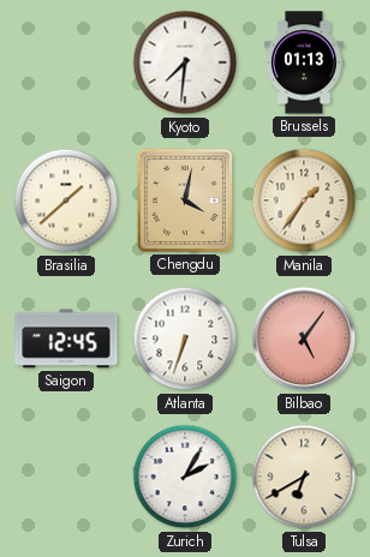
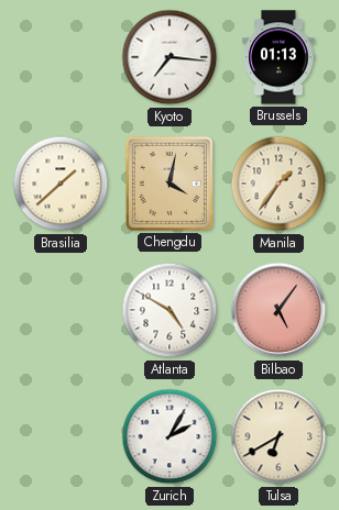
Kyoto: 7:31 -> 7:16
Saigon: 12:45 -> none
Atlanta: 6:33 -> 4:50
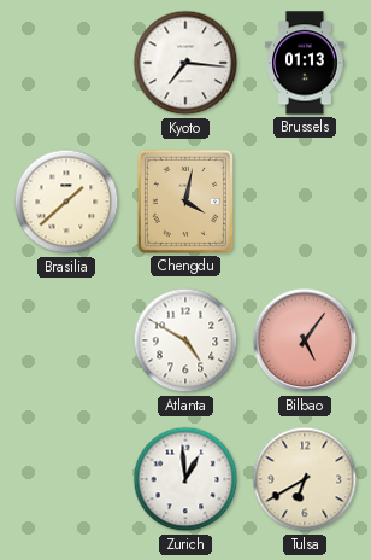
Manila: 1:36 -> none
Zurich: 2:05 -> 12:59
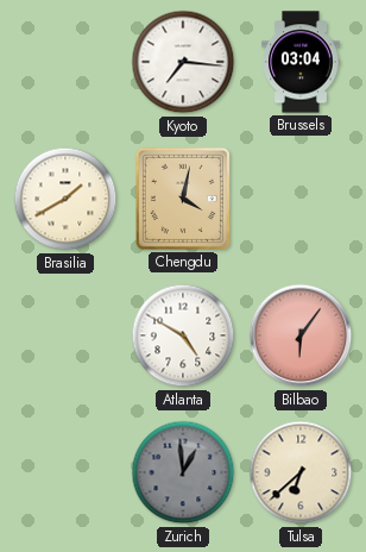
Brussels: 01:13 -> 03:04
Brasilia: 1:38 -> 1:40
Bilbao: 5:06 -> 6:06
Zurich dial: white -> grey
Tulsa: 6:40 -> 6:38
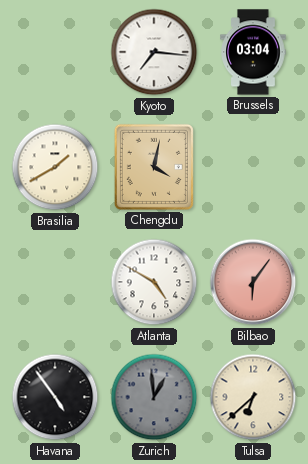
Havana: none -> 4:54
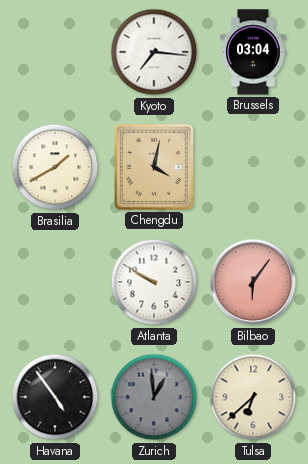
Atlanta: 4:50 -> 9:50
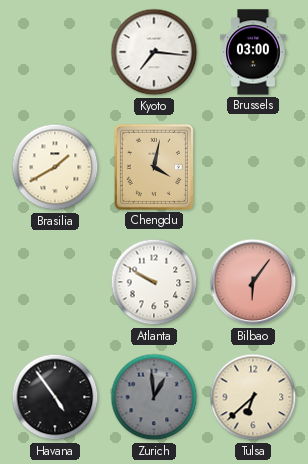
Brussels: 03:04 -> 03:00
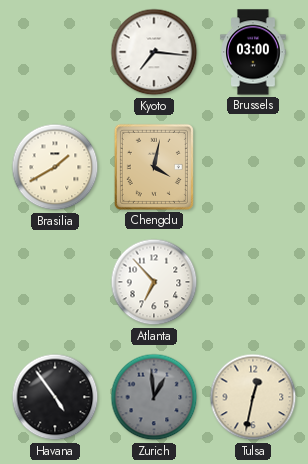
Atlanta: 9:50 -> 6:53
Bilbao: 6:06 -> none
Tulsa: 6:38 -> 12:32
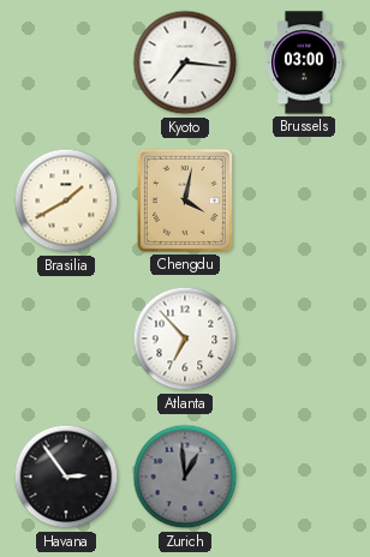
Havana: 4:54 -> 2:54
Tulsa: 12:32 -> none
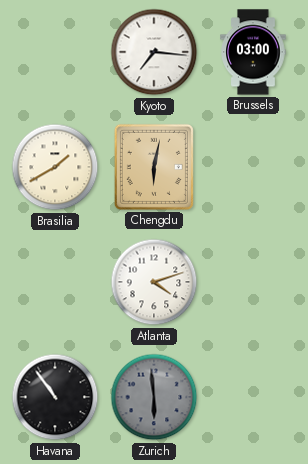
Chengdu: 4:02 -> 6:02
Atlanta: 6:53 -> 4:12
Havana: 2:54 -> 10:54
Zurich: 12:59 -> 5:59
